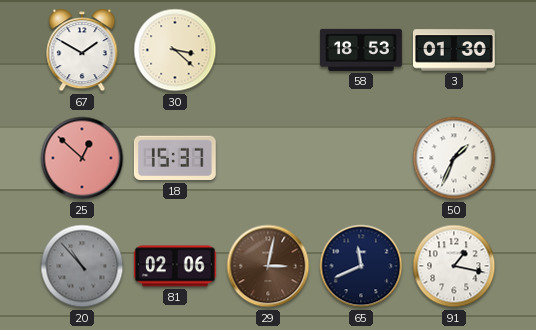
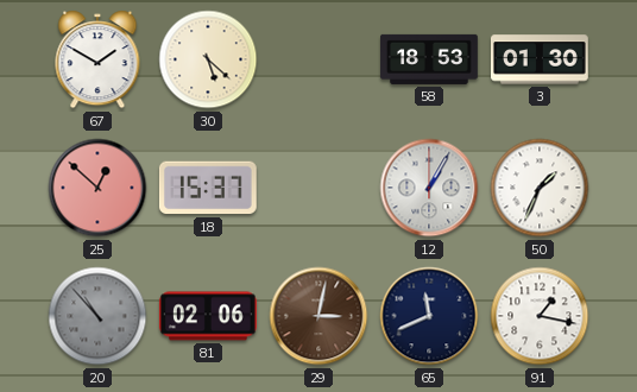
30: 3:22 -> 5:22
12: none -> 1:05
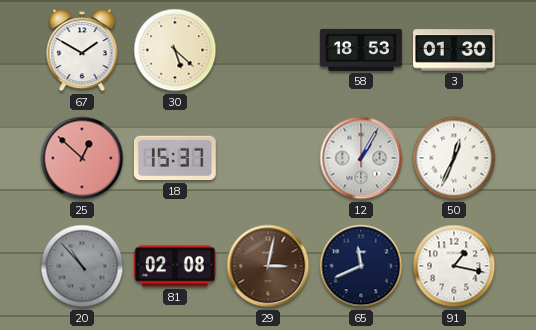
50: 1:34 -> 12:34
81: 02:06 -> 02:08
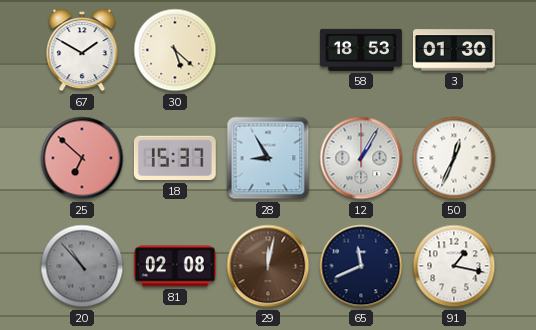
25: 12:52 -> 6:52
28: none -> 8:55
29: 3:02 -> 12:02
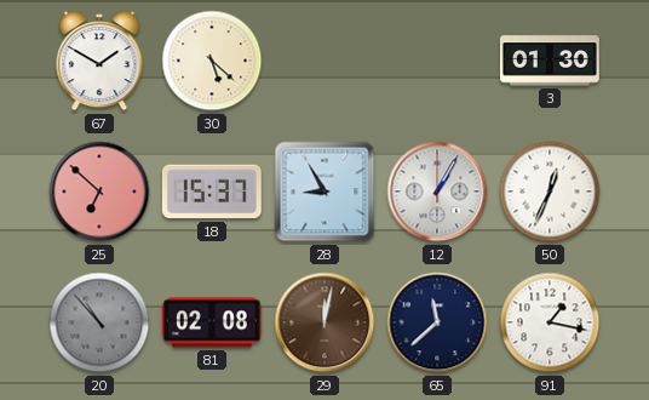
58: 18:53 -> none
65: 11:41 -> 11:38
